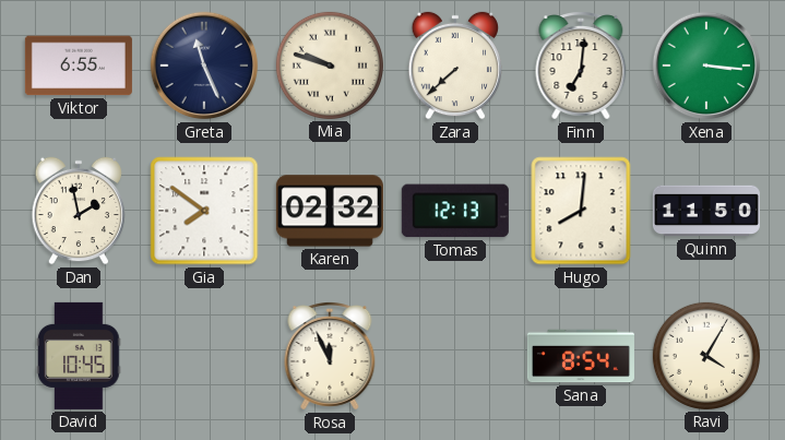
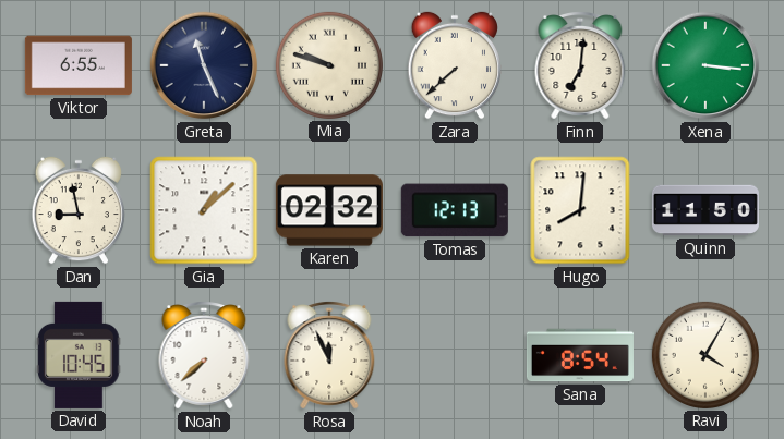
Dan: 1:58 -> 8:58
Gia: 7:51 -> 1:08
Noah: none -> 7:38
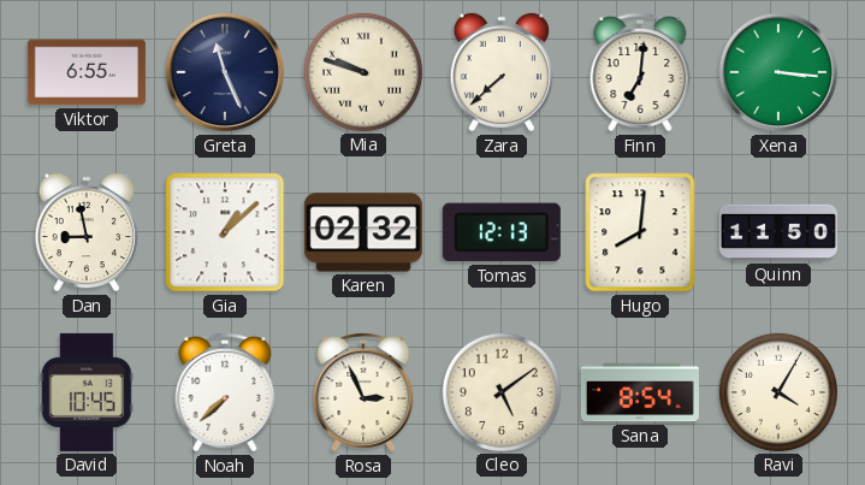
Rosa: 11:56 -> 2:56
Cleo: none -> 5:09
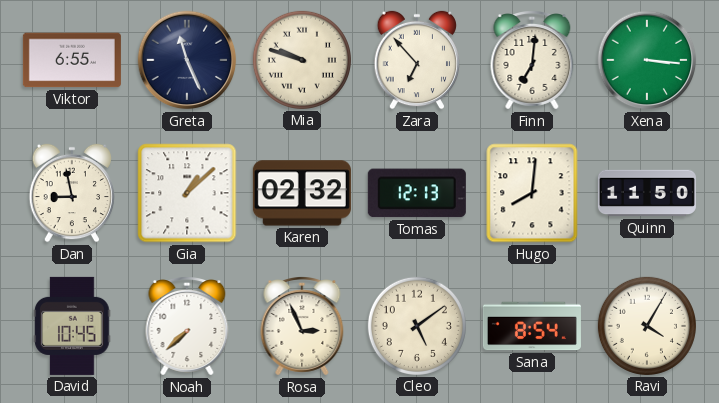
Zara: 7:38 -> 6:53
